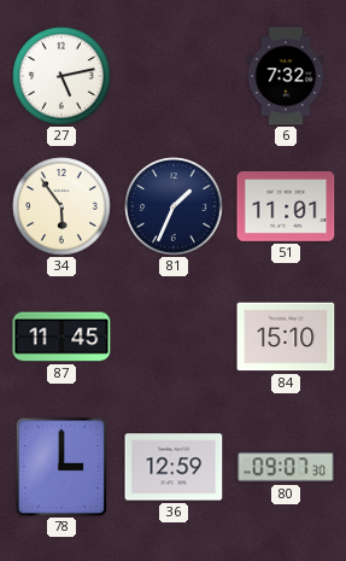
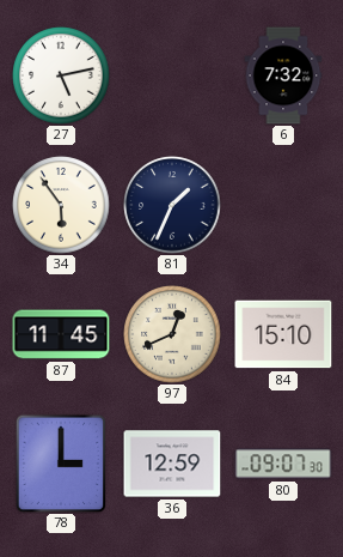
51: 11:01 -> none
97: none -> 12:41
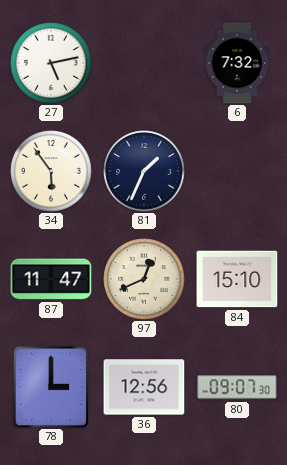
87: 11:45 -> 11:47
36: 12:59 -> 12:56
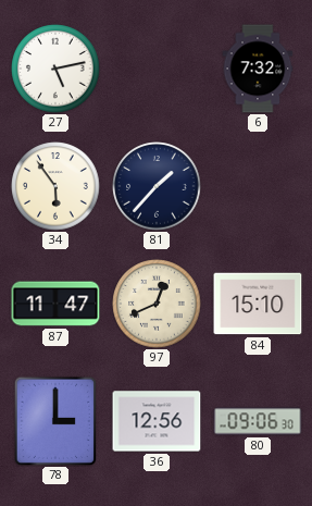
81: 1:34 -> 1:37
80: 09:07 -> 09:06
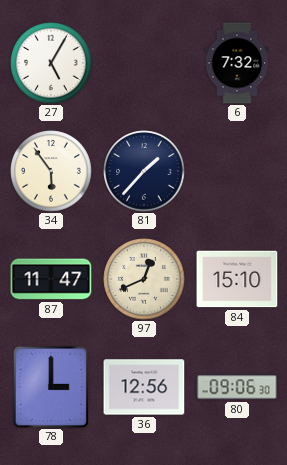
27: 5:13 -> 5:05
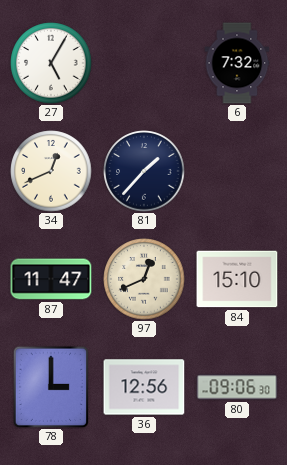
34: 5:54 -> 12:41
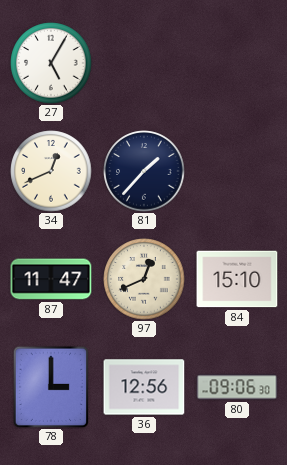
6: 7:32 -> none
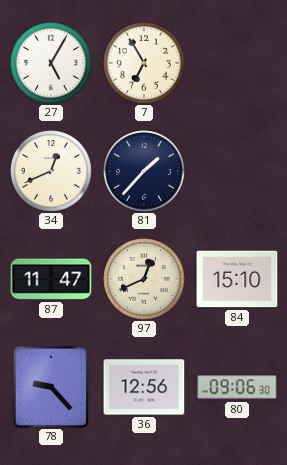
7: none -> 6:55
78: 3:00 -> 9:23
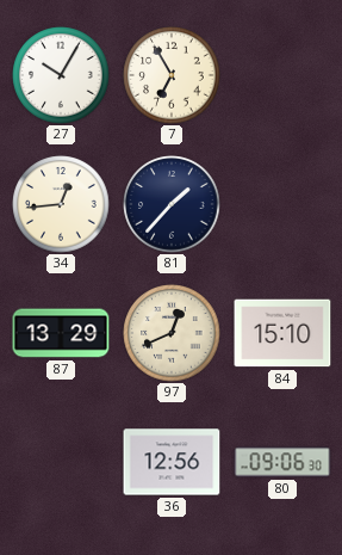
27: 5:05 -> 10:05
34: 12:41 -> 12:44
87: 11:47 -> 13:29
78: 9:23 -> none
